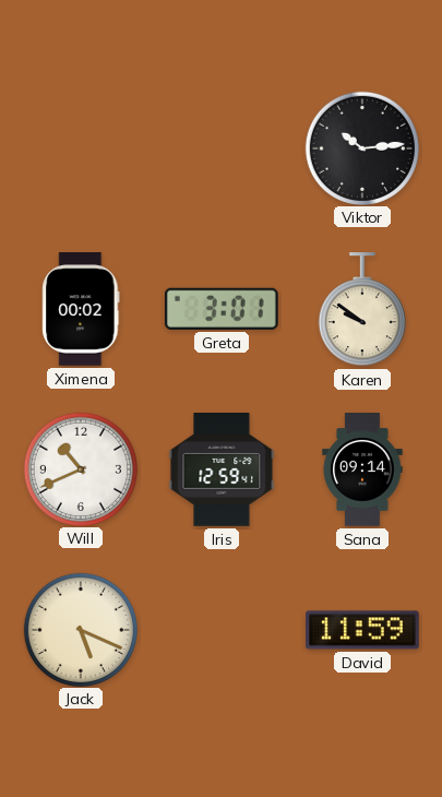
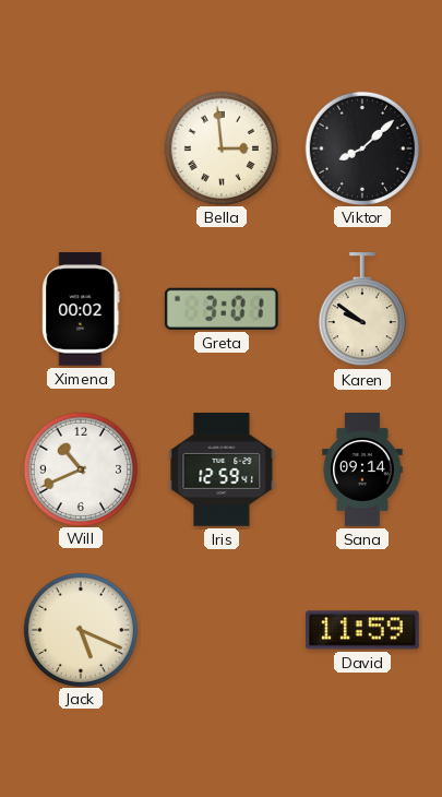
Bella: none -> 2:59
Viktor: 10:14 -> 8:08
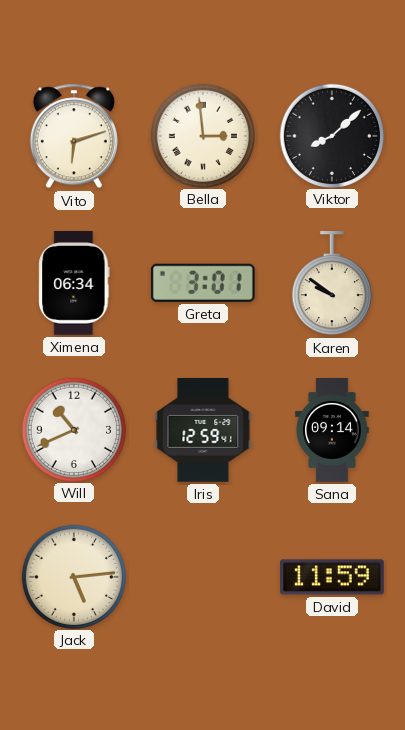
Vito: none -> 6:12
Ximena: 00:02 -> 06:34
Jack: 5:19 -> 5:14
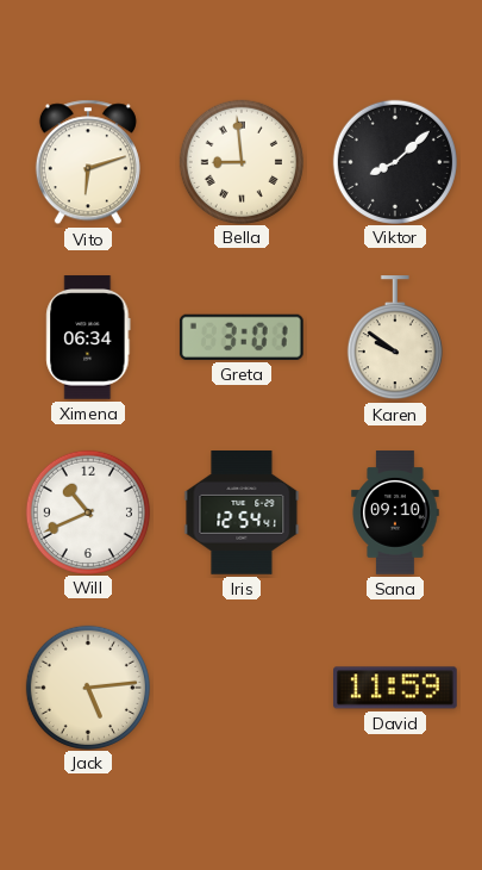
Bella: 2:59 -> 8:59
Iris: 12:59 -> 12:54
Sana: 09:14 -> 09:10
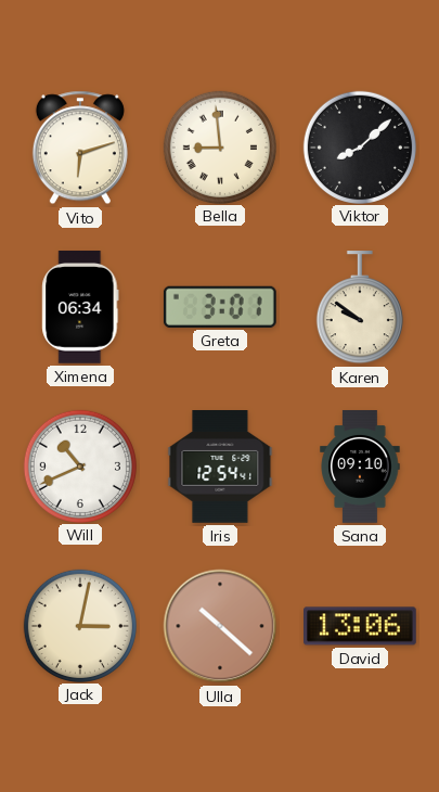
Jack: 5:14 -> 3:02
Ulla: none -> 10:22
David: 11:59 -> 13:06
